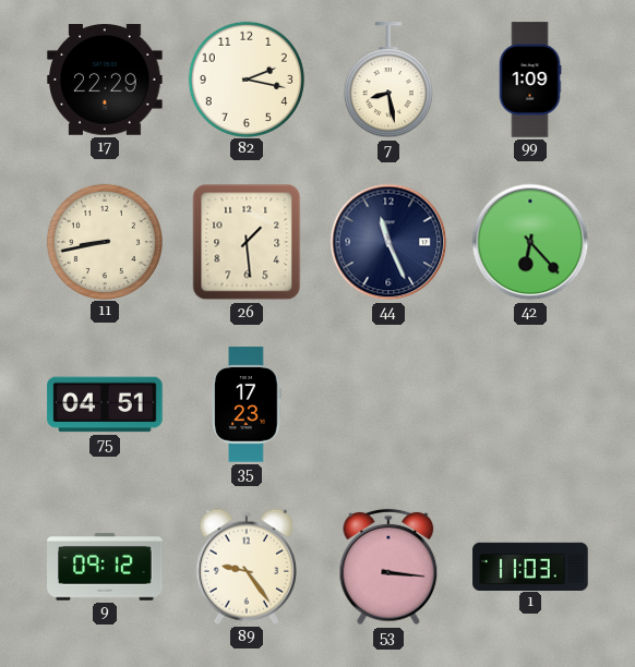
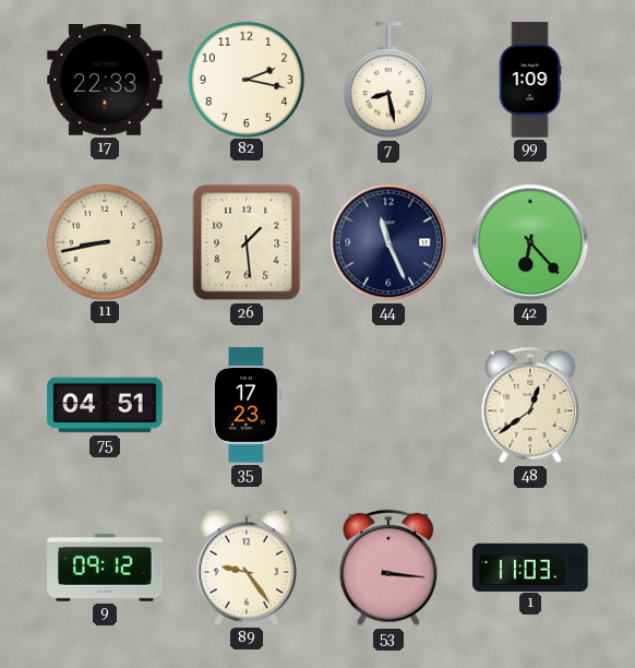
17: 22:29 -> 22:33
48: none -> 12:39
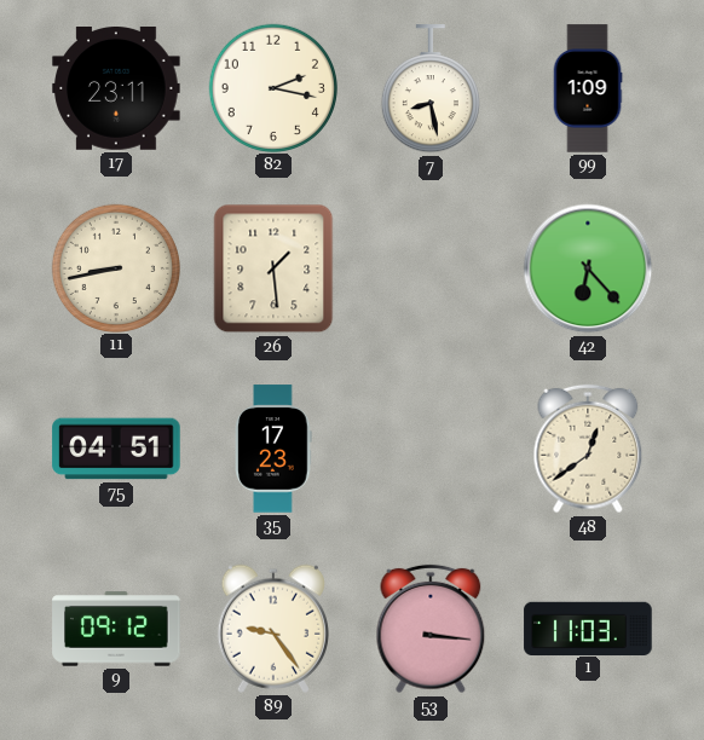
17: 22:33 -> 23:11
44: 11:26 -> none
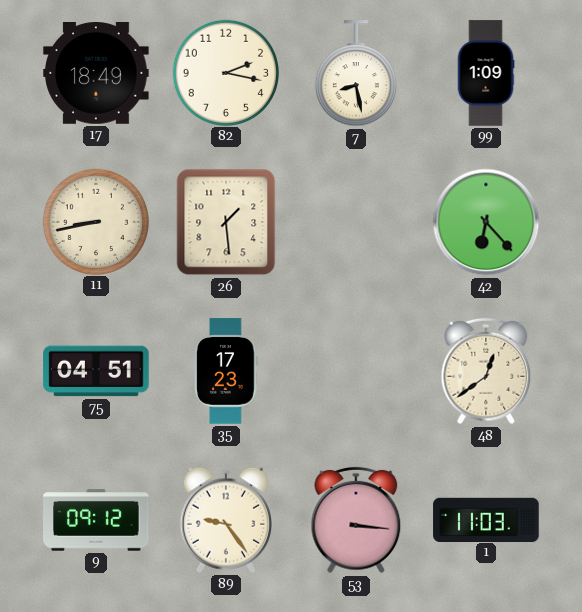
17: 23:11 -> 18:49
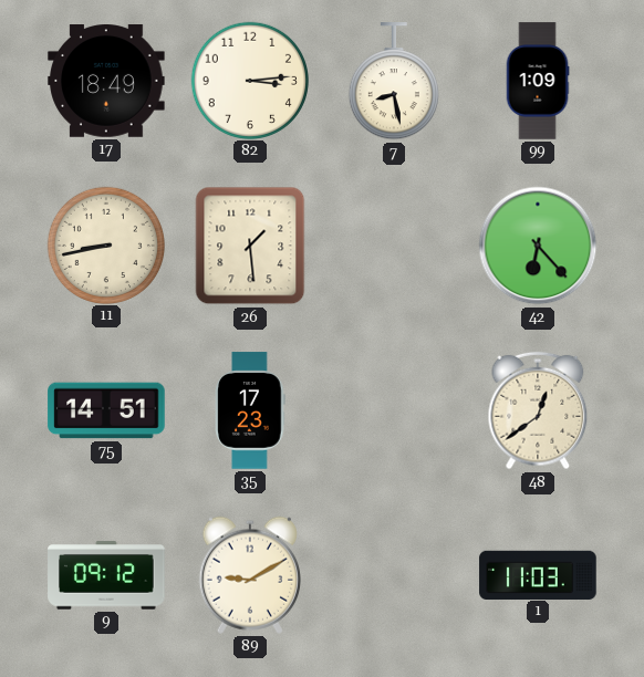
82: 2:17 -> 3:14
75: 04:51 -> 14:51
89: 9:24 -> 9:10
53: 3:16 -> none
